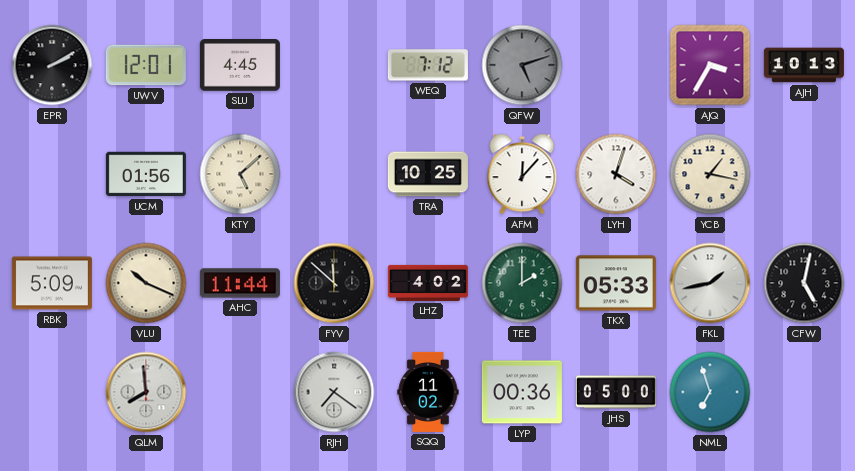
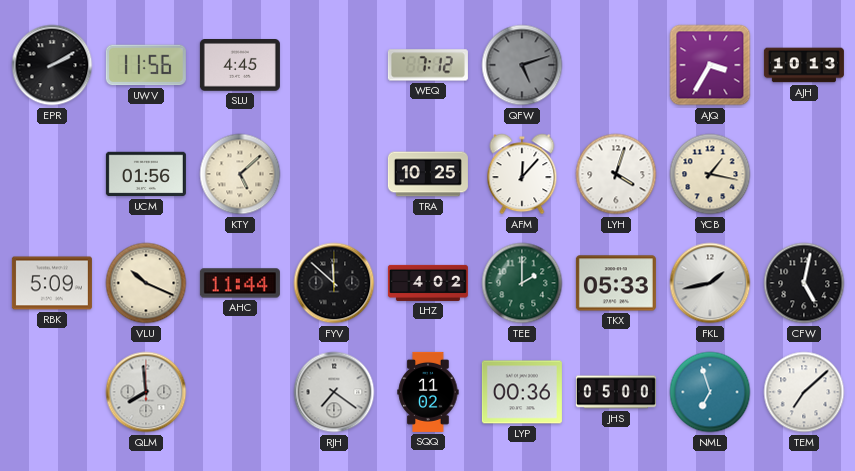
UWV: 12:01 -> 11:56
TEM: none -> 7:08
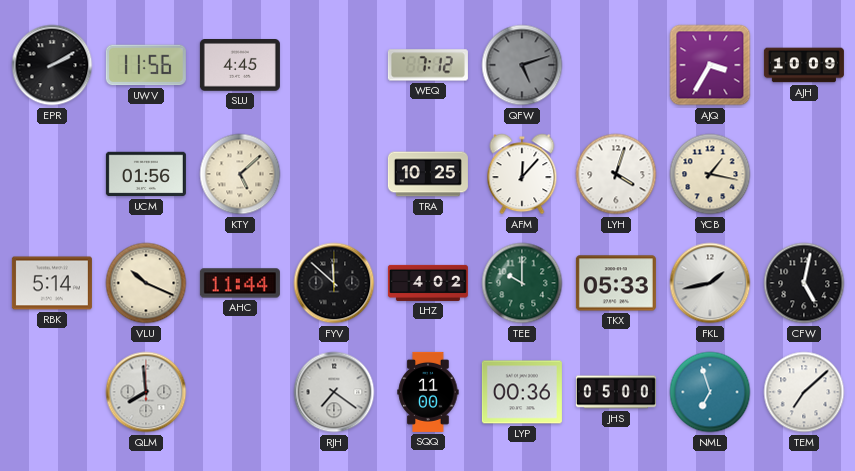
AJH: 10:13 -> 10:09
RBK: 5:09 -> 5:14
TEE: 2:00 -> 10:00
SQQ: 11:02 -> 11:00
